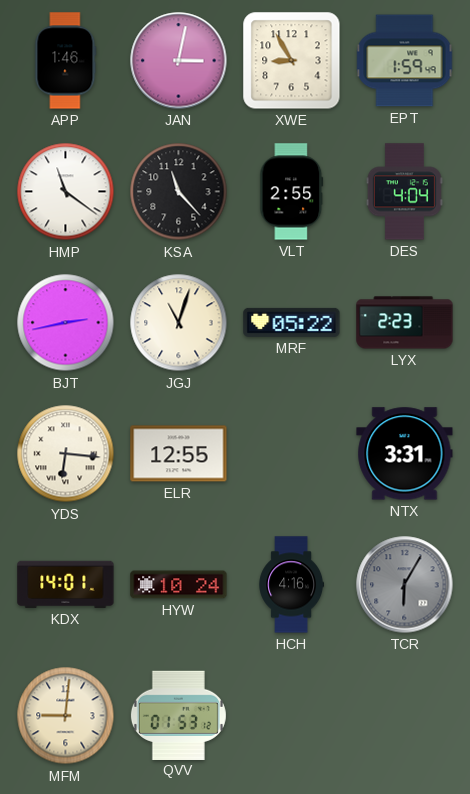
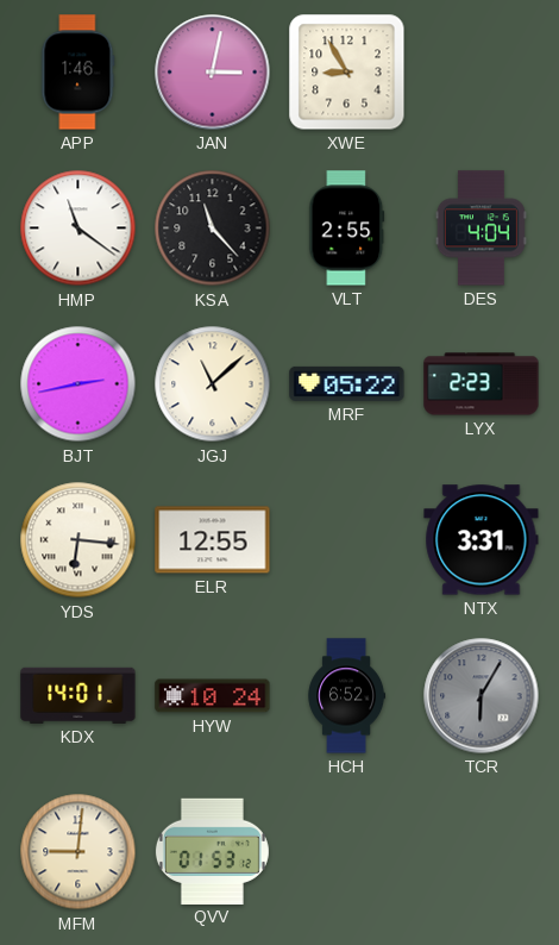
EPT: 1:59 -> none
JGJ: 11:03 -> 11:08
HCH: 4:16 -> 6:52
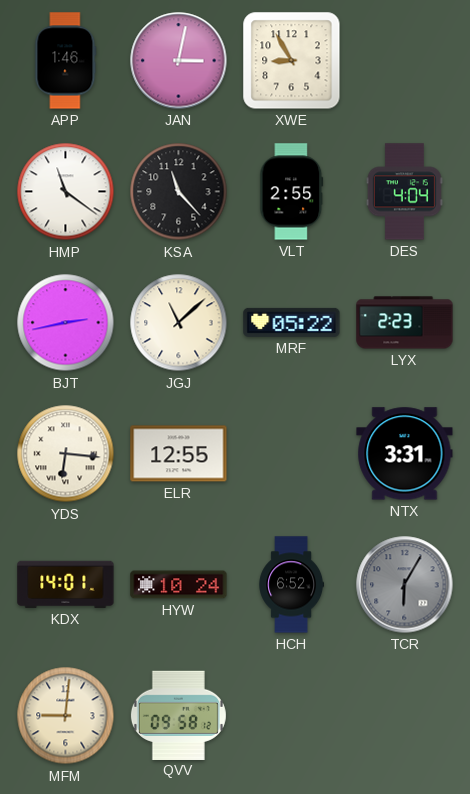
QVV: 01:53 -> 09:58
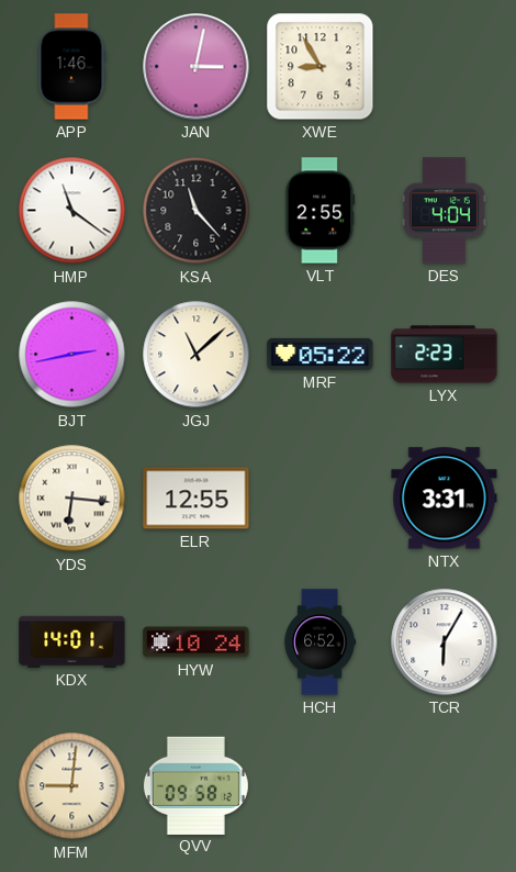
TCR dial: grey -> white
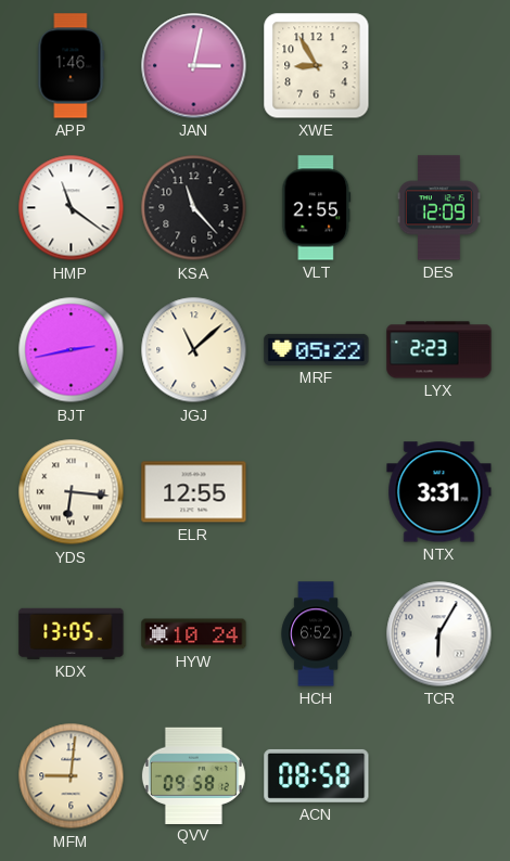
DES: 4:04 -> 12:09
KDX: 14:01 -> 13:05
ACN: none -> 08:58
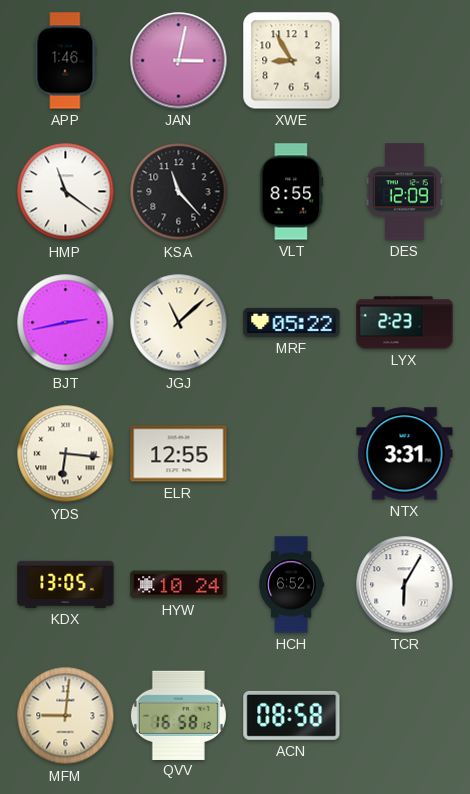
VLT: 2:55 -> 8:55
QVV: 09:58 -> 16:58
